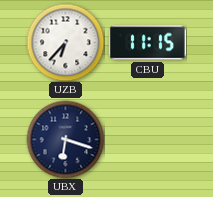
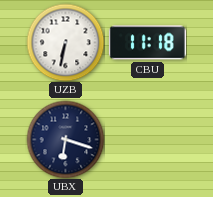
UZB: 6:37 -> 6:32
CBU: 11:15 -> 11:18
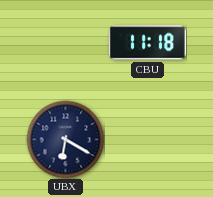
UZB: 6:32 -> none
UBX: 6:18 -> 6:20
